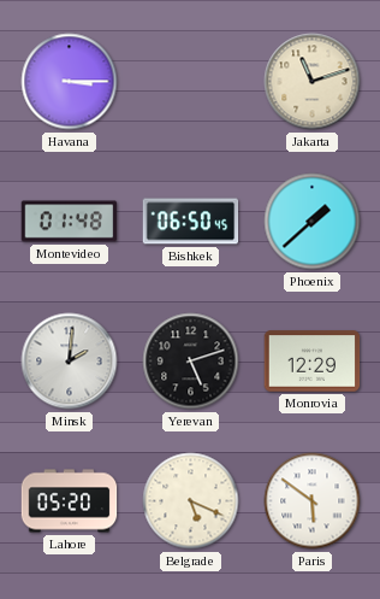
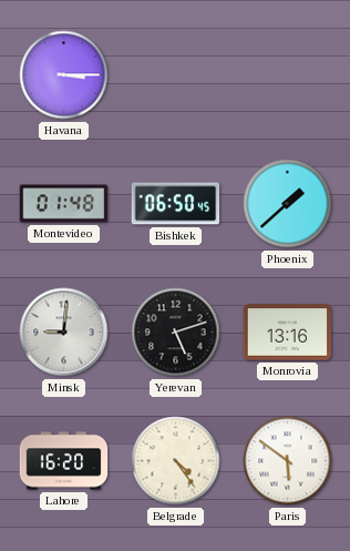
Jakarta: 11:12 -> none
Minsk: 2:01 -> 9:01
Monrovia: 12:29 -> 13:16
Lahore: 05:20 -> 16:20
Belgrade: 5:19 -> 4:24
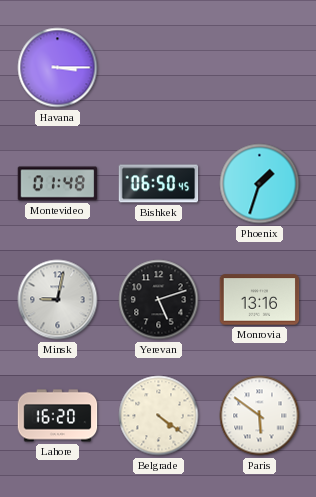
Phoenix: 1:38 -> 1:33
Minsk: 9:01 -> 9:02
Belgrade: 4:24 -> 4:21
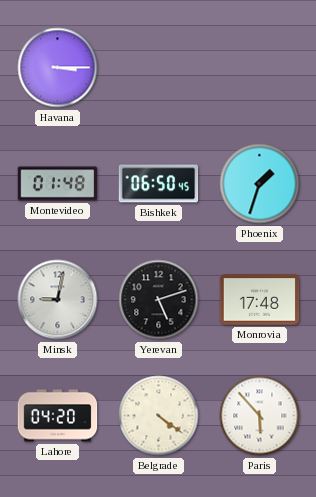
Monrovia: 13:16 -> 17:48
Lahore: 16:20 -> 04:20
Paris: 5:51 -> 5:53
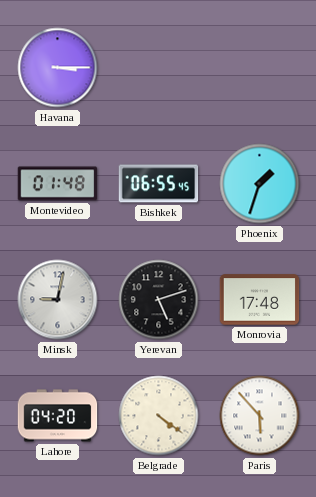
Bishkek: 06:50 -> 06:55
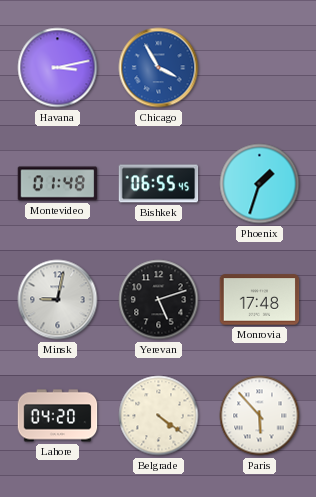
Havana: 3:15 -> 3:13
Chicago: none -> 3:55
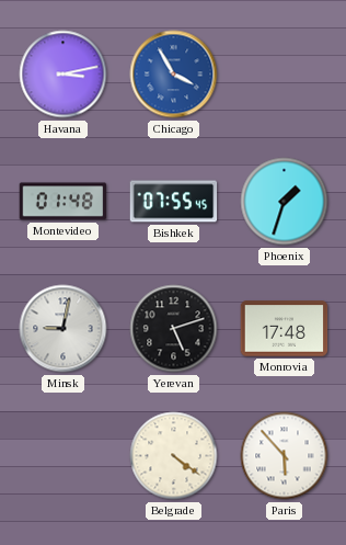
Bishkek: 06:55 -> 07:55
Lahore: 04:20 -> none
